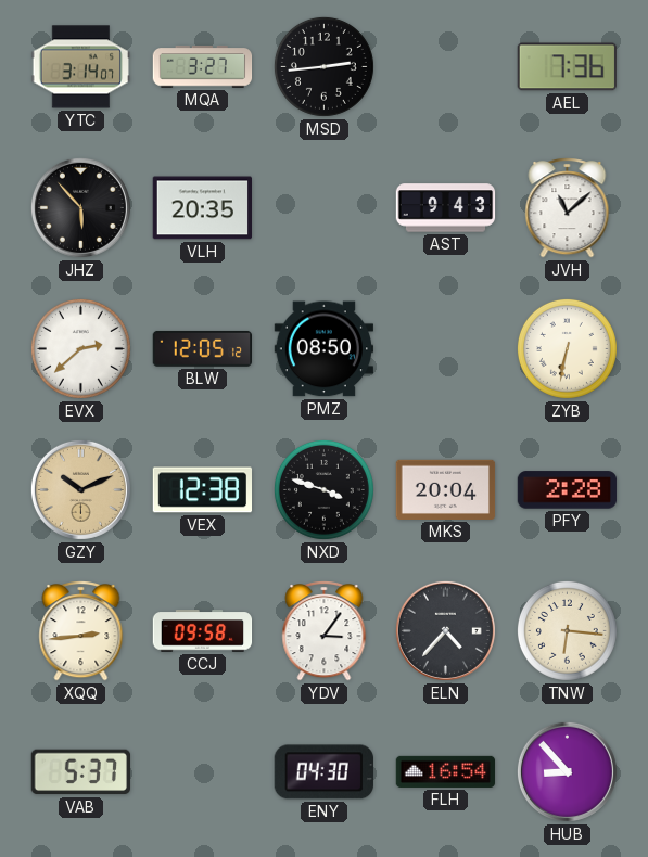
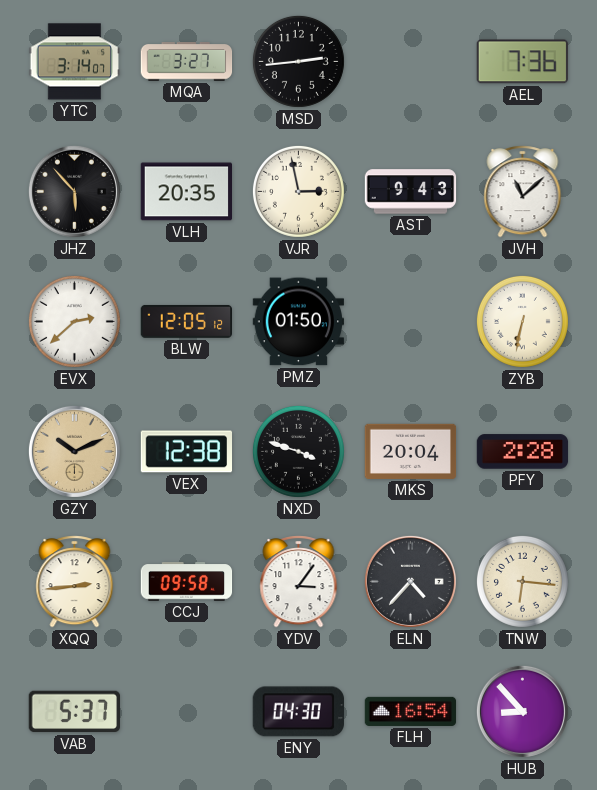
VJR: none -> 2:58
PMZ: 08:50 -> 01:50
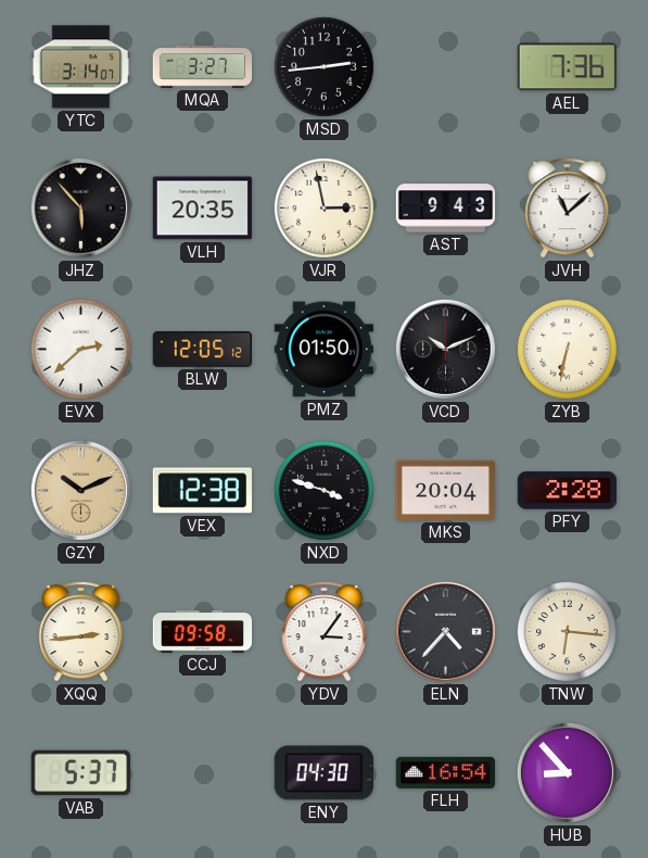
VCD: none -> 10:11
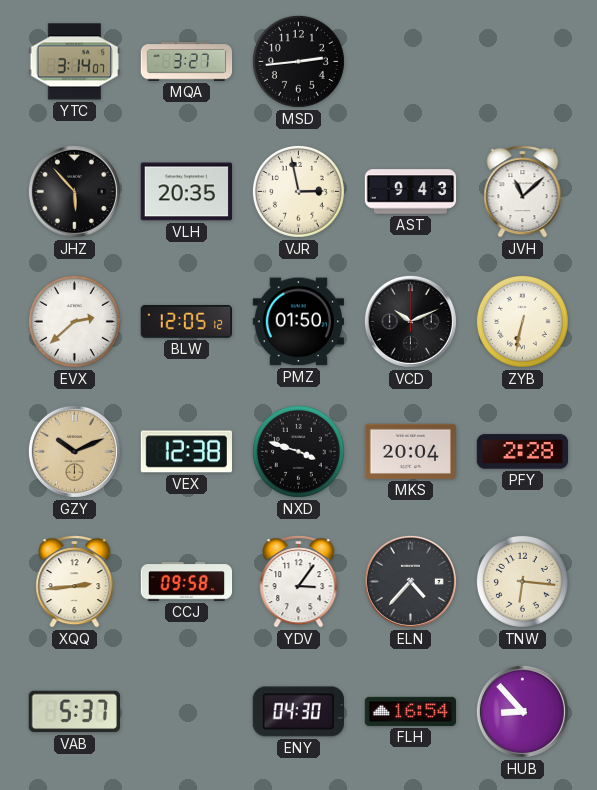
AEL: 7:36 -> none
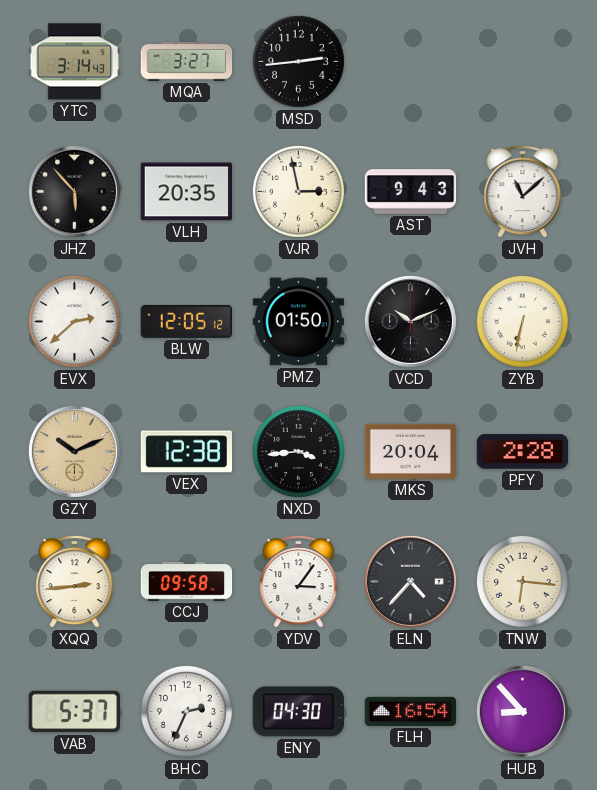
YTC: 3:14:07 -> 3:14:43
NXD: 3:48 -> 3:44
BHC: none -> 2:34
